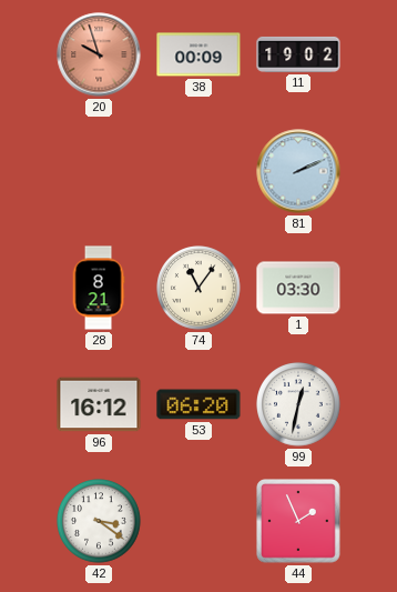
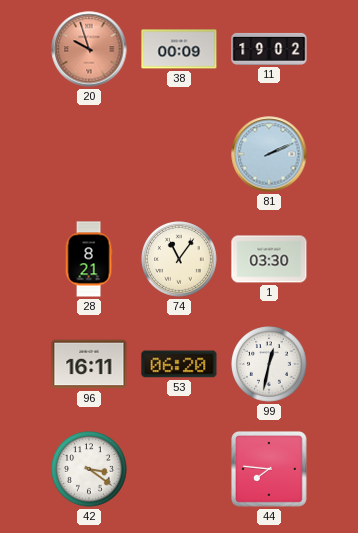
96: 16:12 -> 16:11
44: 1:56 -> 7:46
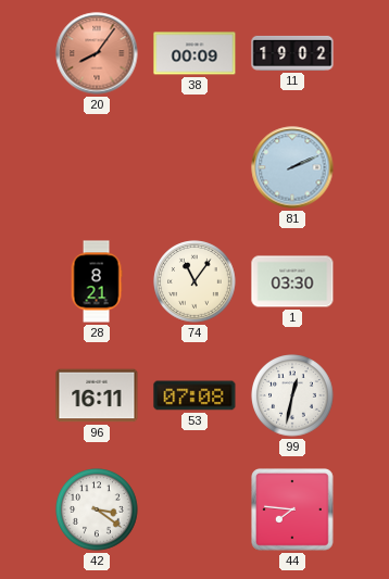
20: 9:57 -> 8:06
53: 06:20 -> 07:08
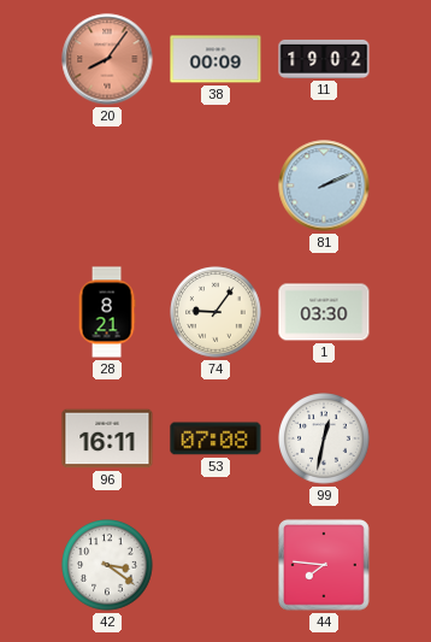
74: 11:06 -> 9:06
